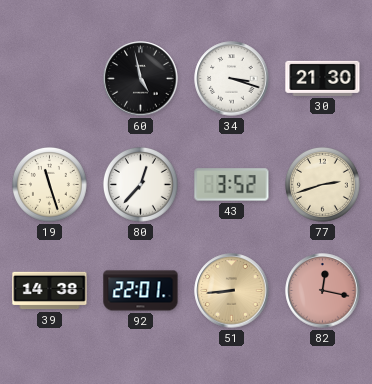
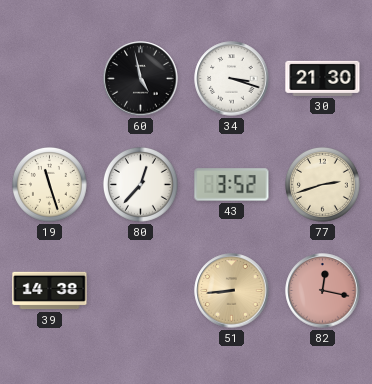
92: 22:01 -> none
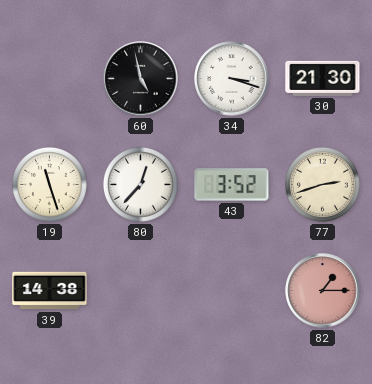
51: 8:44 -> none
82: 12:17 -> 1:15
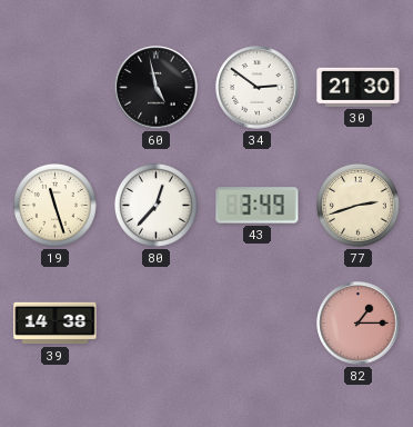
34: 3:18 -> 2:51
43: 3:52 -> 3:49
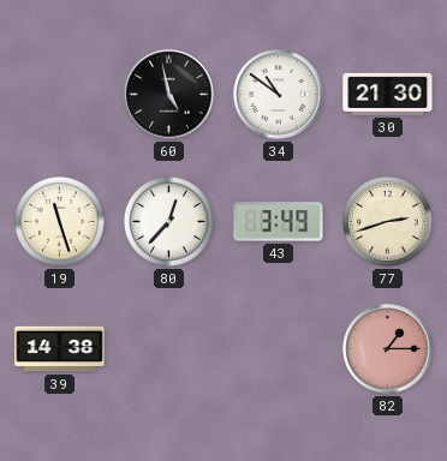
34: 2:51 -> 10:51
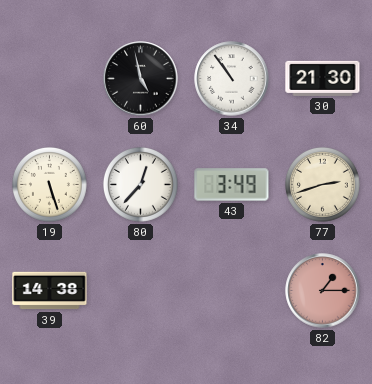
34: 10:51 -> 10:54
19: 11:27 -> 5:27
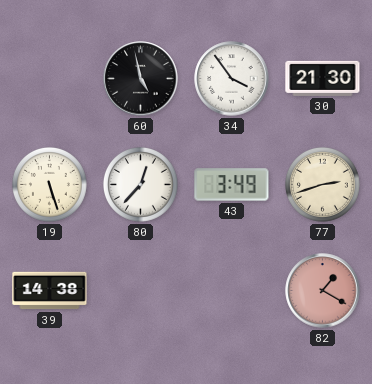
34: 10:54 -> 3:54
82: 1:15 -> 1:20
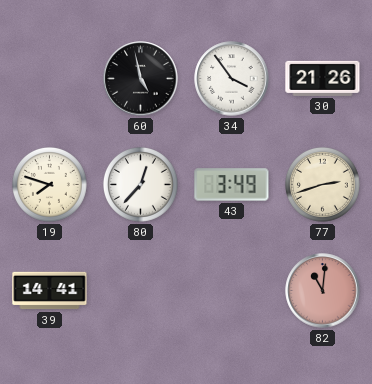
30: 21:30 -> 21:26
19: 5:27 -> 7:48
39: 14:38 -> 14:41
82: 1:20 -> 11:01
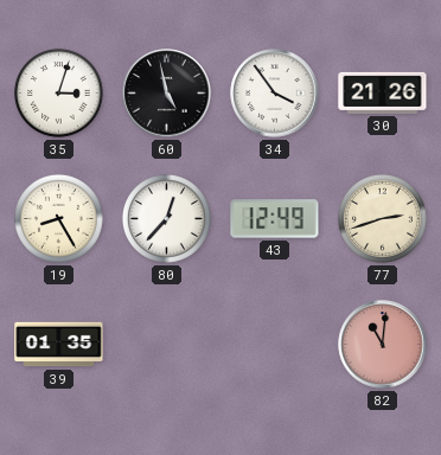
35: none -> 3:03
19: 7:48 -> 8:25
43: 3:49 -> 12:49
39: 14:41 -> 01:35
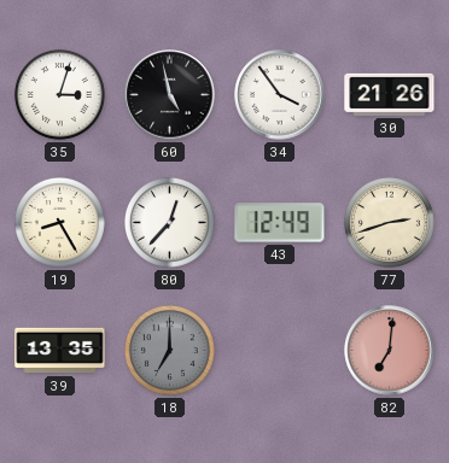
39: 01:35 -> 13:35
18: none -> 7:00
82: 11:01 -> 7:01
